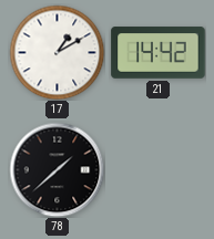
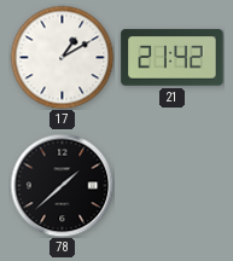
21: 14:42 -> 21:42
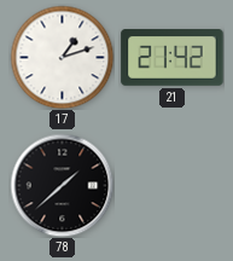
17: 1:10 -> 1:12
